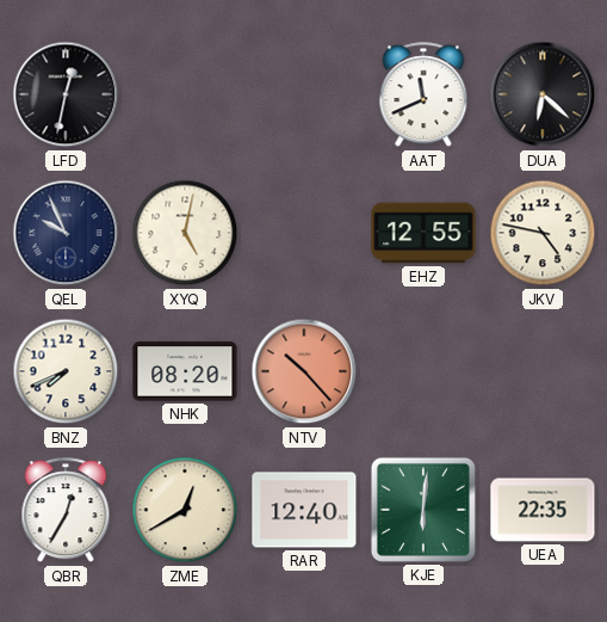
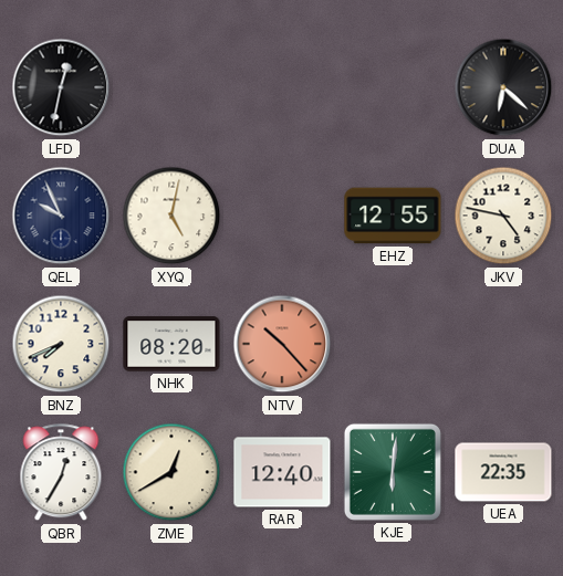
AAT: 11:41 -> none
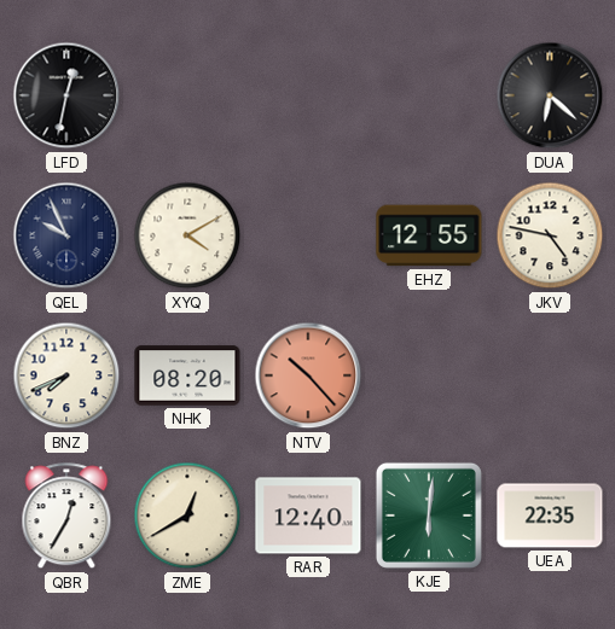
XYQ: 5:02 -> 4:10
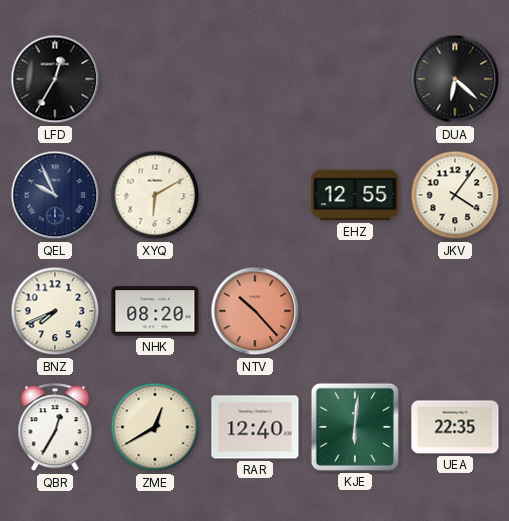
LFD: 12:32 -> 12:35
XYQ: 4:10 -> 6:10
JKV: 4:47 -> 4:06
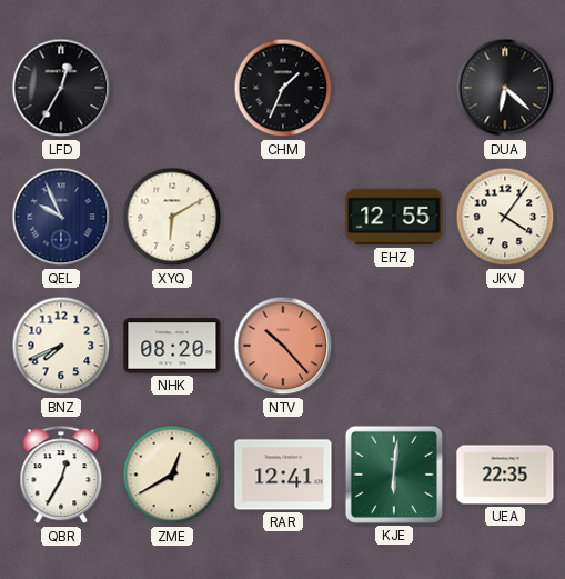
CHM: none -> 1:34
RAR: 12:40 -> 12:41
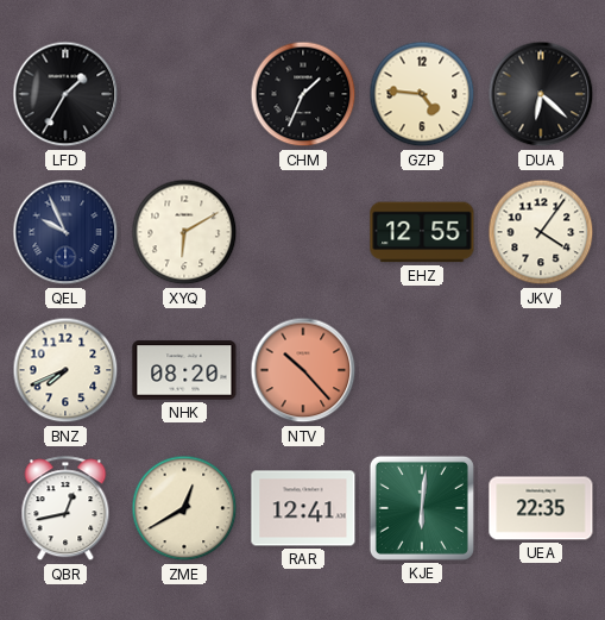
LFD: 12:35 -> 1:35
GZP: none -> 4:46
QBR: 12:35 -> 12:43
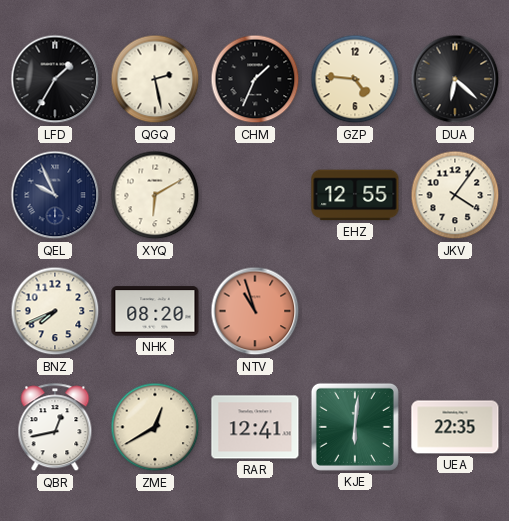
QGQ: none -> 2:28
NTV: 10:23 -> 10:57
